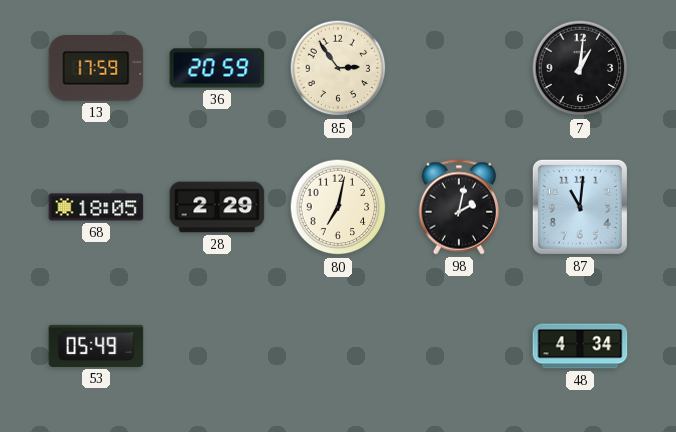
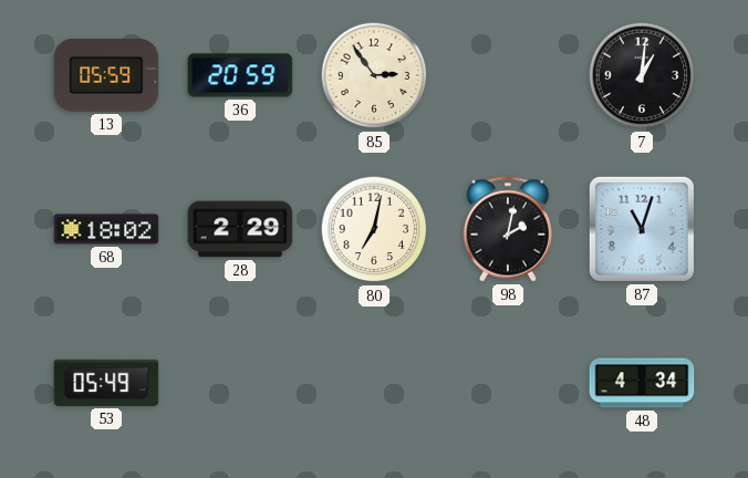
13: 17:59 -> 05:59
68: 18:05 -> 18:02
87: 11:01 -> 11:03
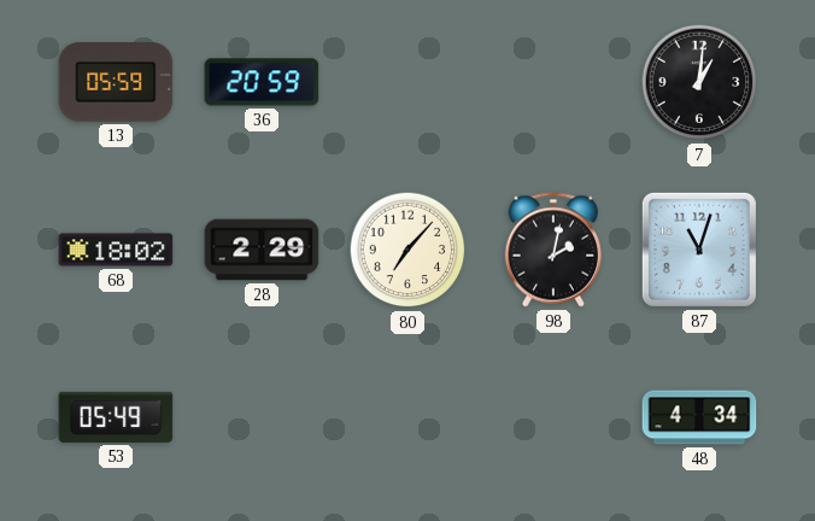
85: 2:54 -> none
80: 7:02 -> 7:07
